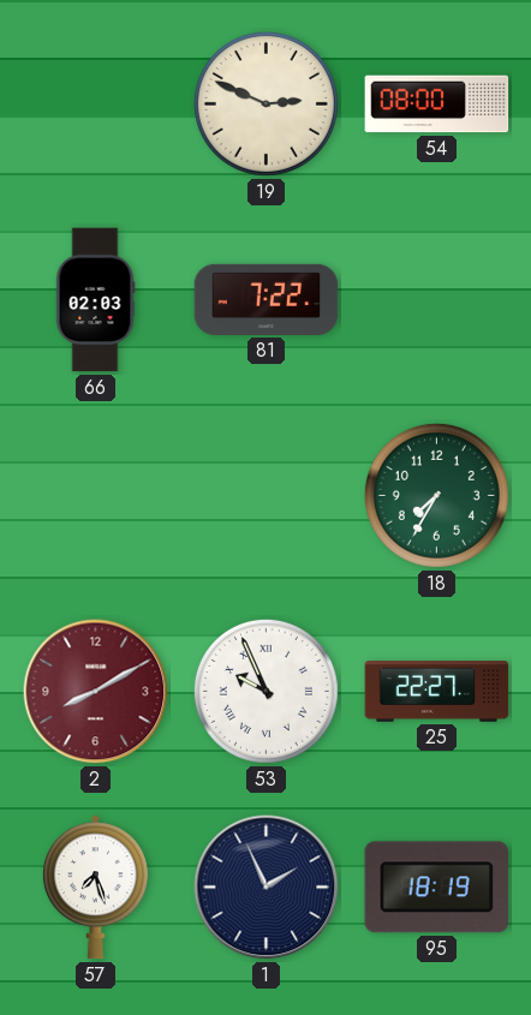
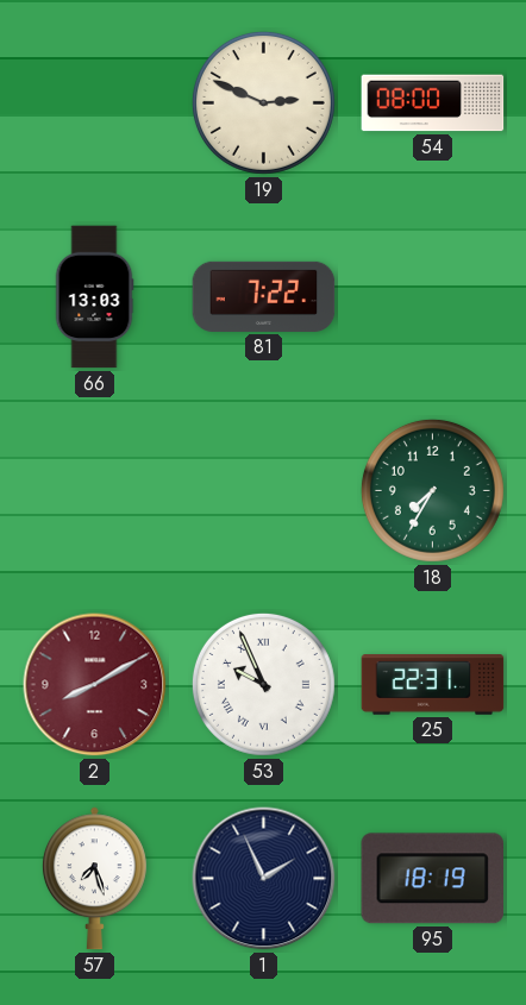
66: 02:03 -> 13:03
25: 22:27 -> 22:31
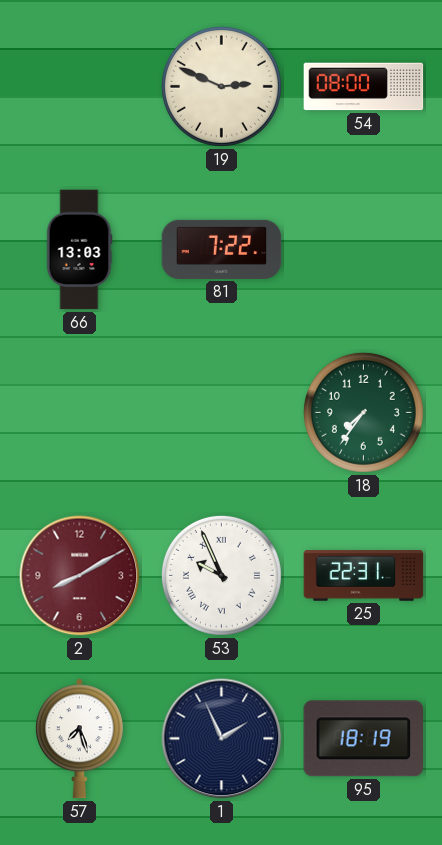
18: 7:35 -> 7:36
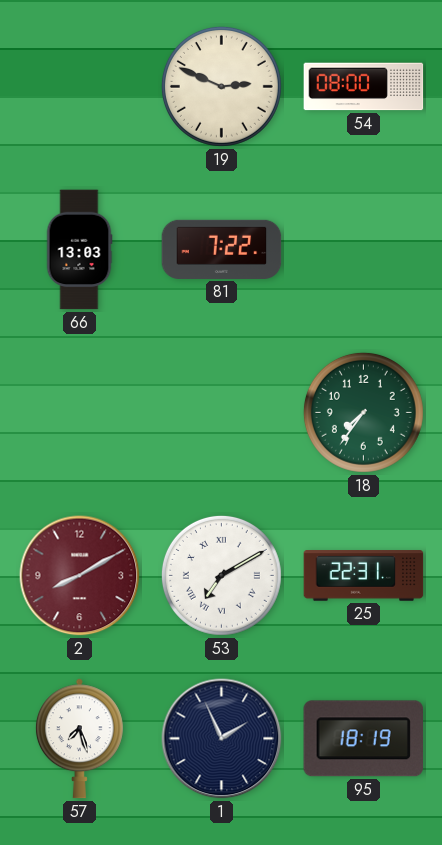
53: 9:56 -> 7:10
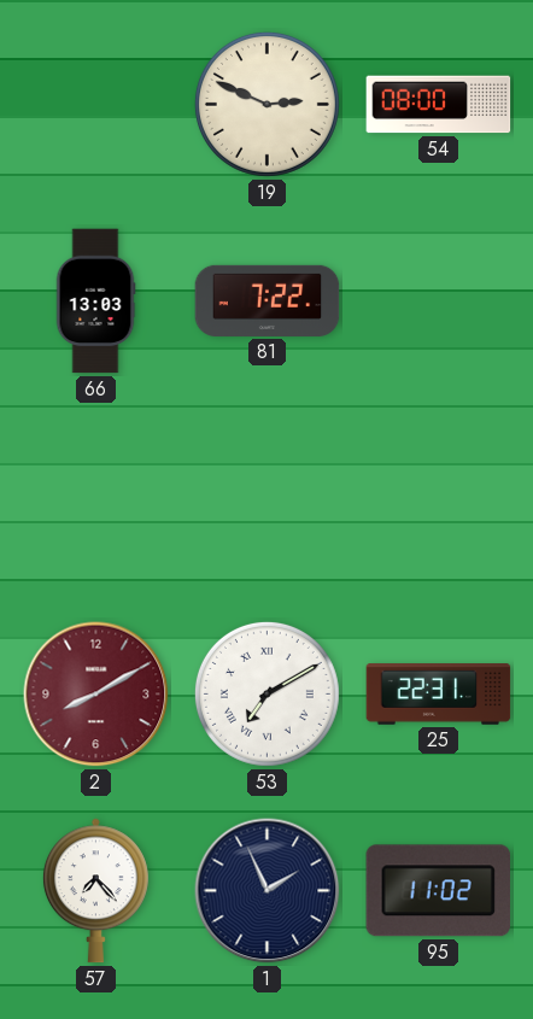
18: 7:36 -> none
57: 7:27 -> 7:23
95: 18:19 -> 11:02
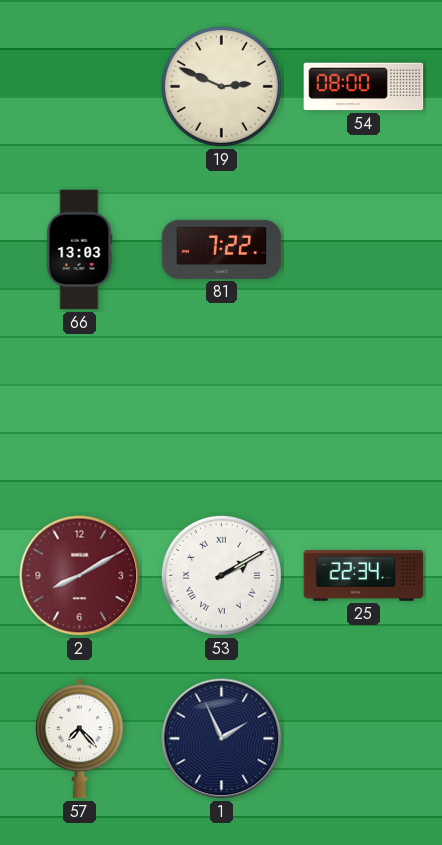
53: 7:10 -> 2:10
25: 22:31 -> 22:34
95: 11:02 -> none
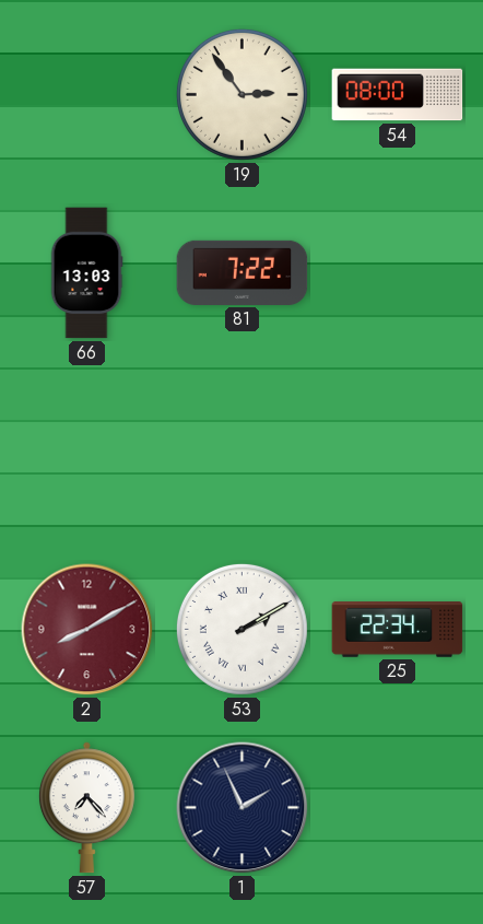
19: 2:49 -> 2:54
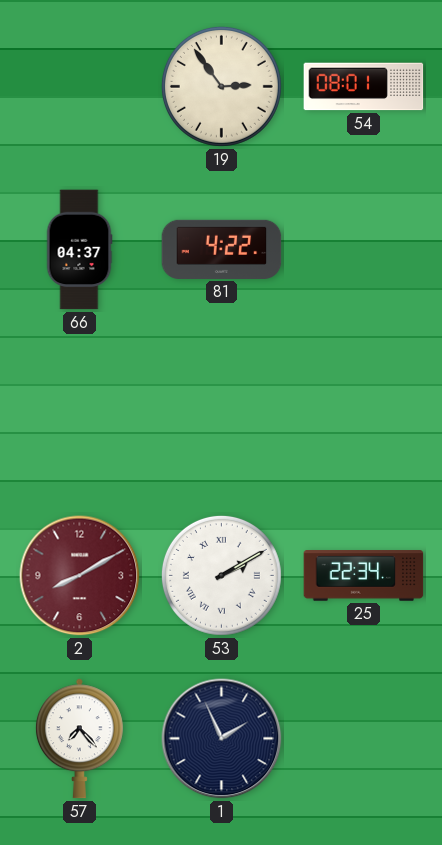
54: 08:00 -> 08:01
66: 13:03 -> 04:37
81: 7:22 -> 4:22
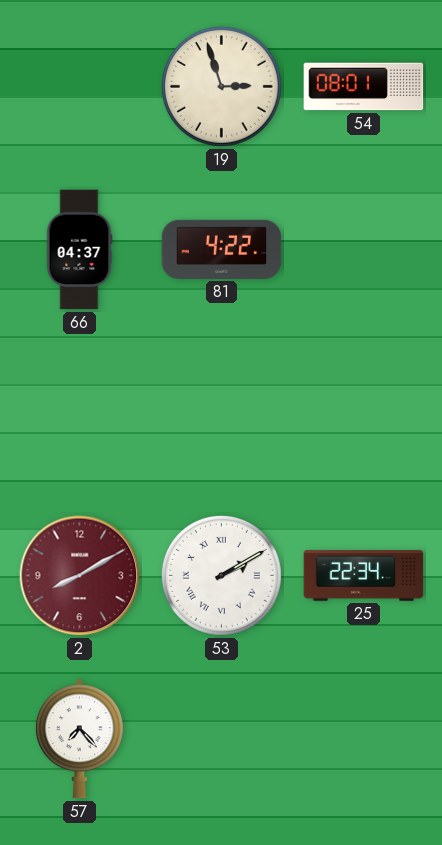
19: 2:54 -> 2:57
1: 1:56 -> none
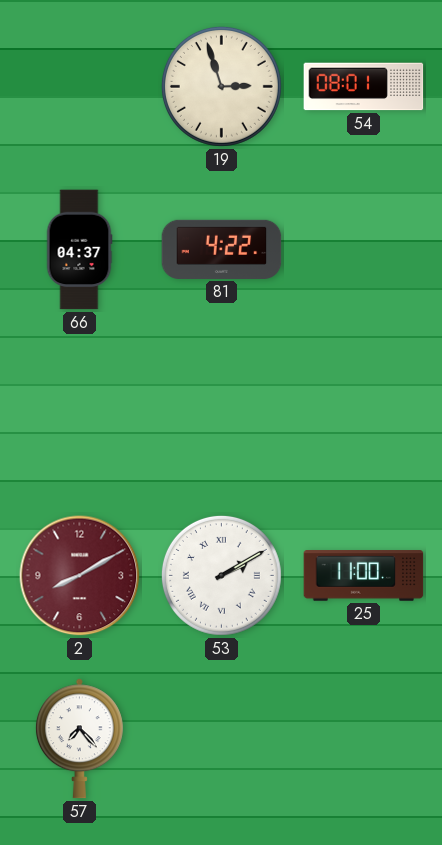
25: 22:34 -> 11:00
